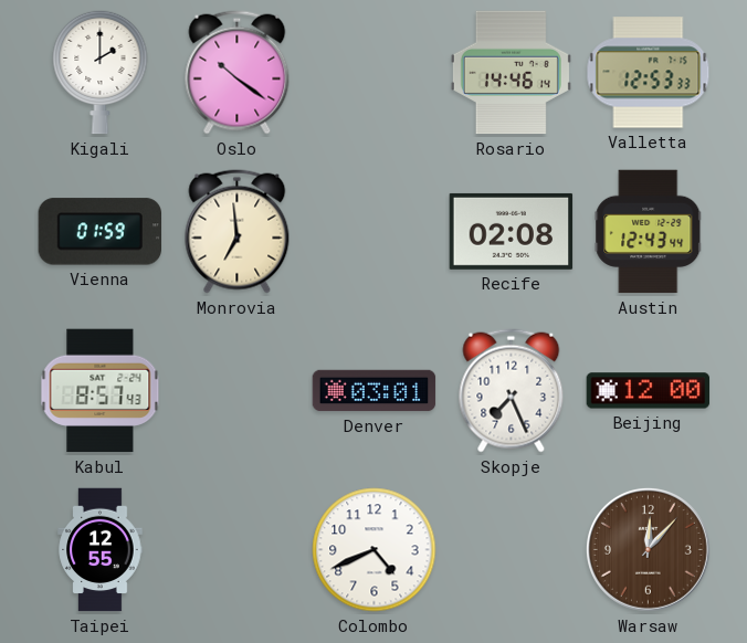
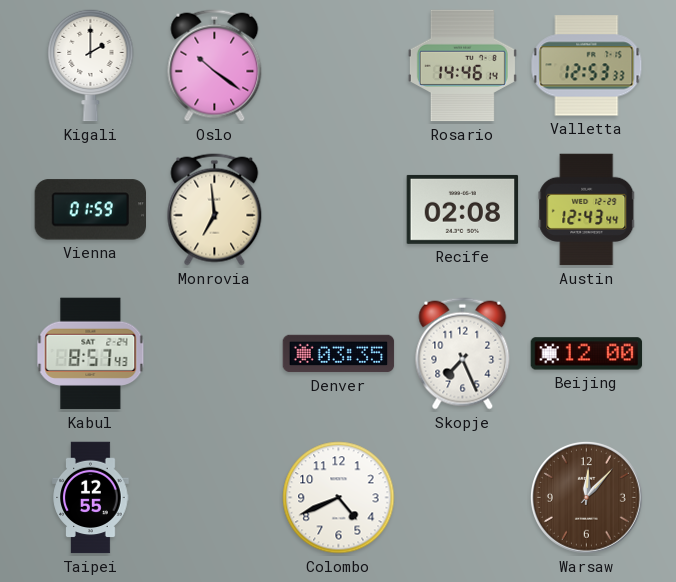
Denver: 03:01 -> 03:35
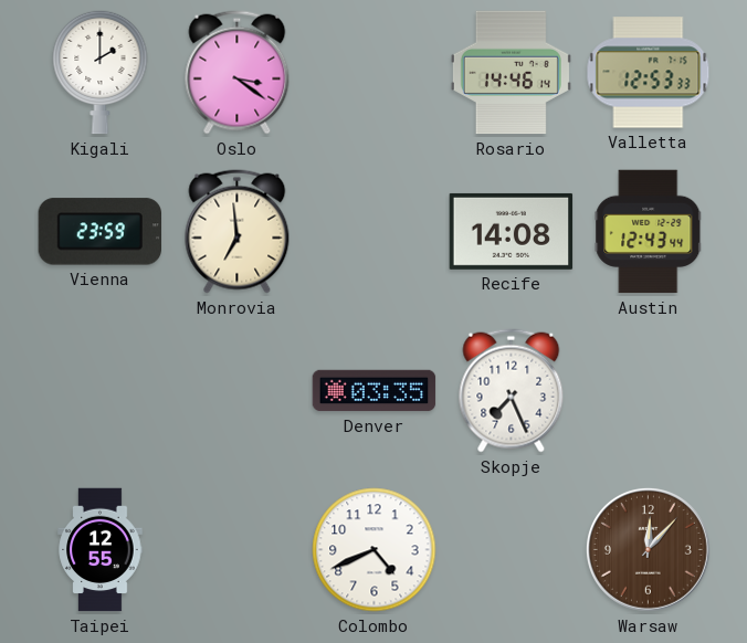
Oslo: 10:21 -> 3:21
Vienna: 01:59 -> 23:59
Recife: 02:08 -> 14:08
Kabul: 8:57 -> none
Beijing: 12:00 -> none
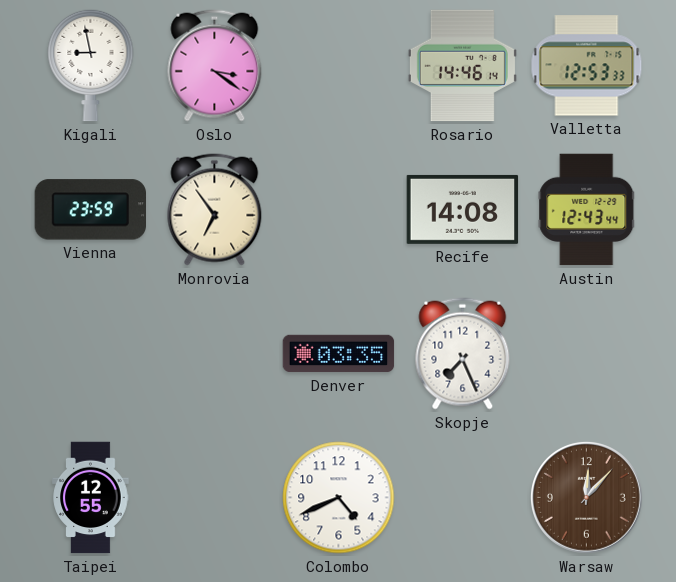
Kigali: 2:00 -> 8:58
Monrovia: 6:59 -> 6:54
